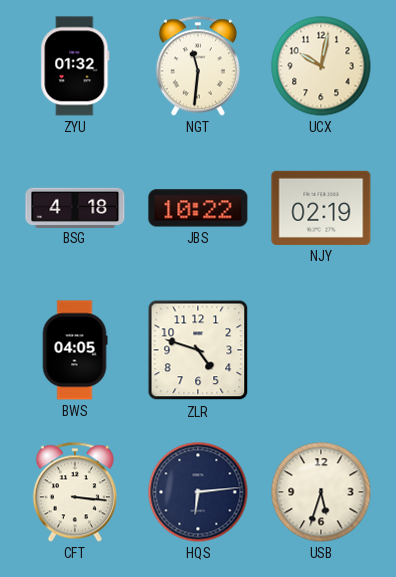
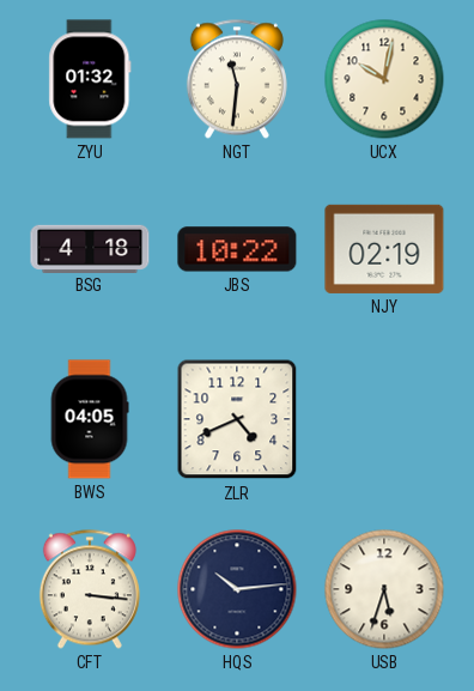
ZLR: 4:48 -> 4:41
HQS: 6:14 -> 10:14
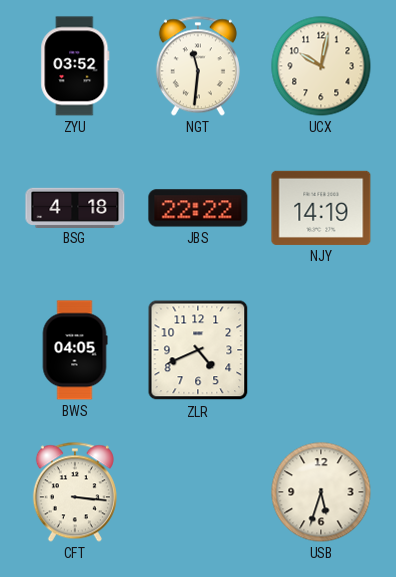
ZYU: 01:32 -> 03:52
JBS: 10:22 -> 22:22
NJY: 02:19 -> 14:19
HQS: 10:14 -> none
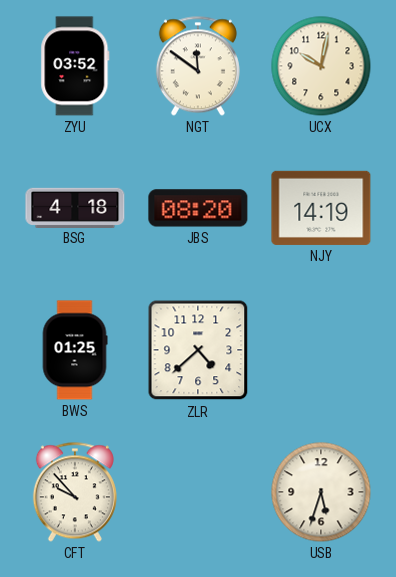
NGT: 11:31 -> 11:51
JBS: 22:22 -> 08:20
BWS: 04:05 -> 01:25
ZLR: 4:41 -> 4:38
CFT: 3:16 -> 9:53
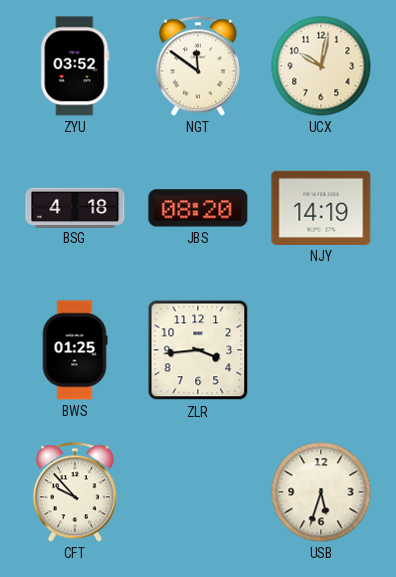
ZLR: 4:38 -> 3:44
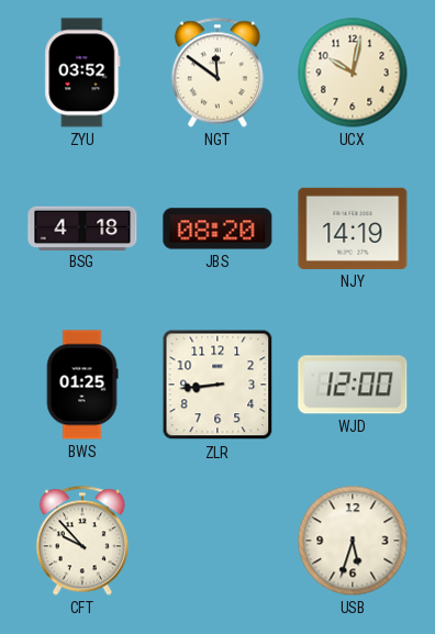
ZLR: 3:44 -> 8:44
WJD: none -> 12:00
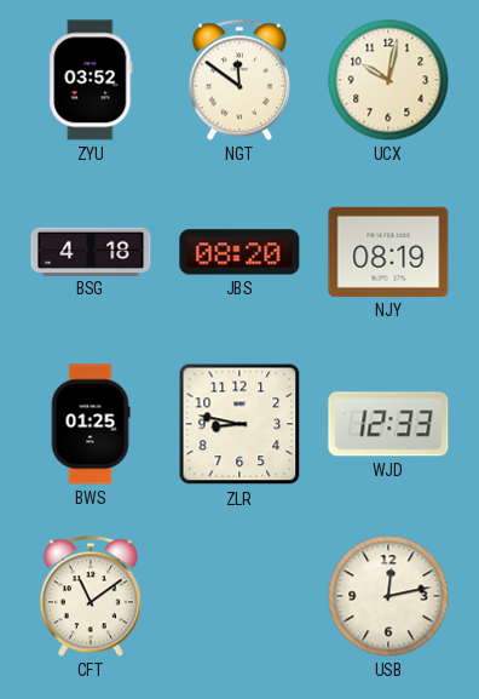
NJY: 14:19 -> 08:19
ZLR: 8:44 -> 8:47
WJD: 12:00 -> 12:33
CFT: 9:53 -> 11:09
USB: 5:33 -> 12:13
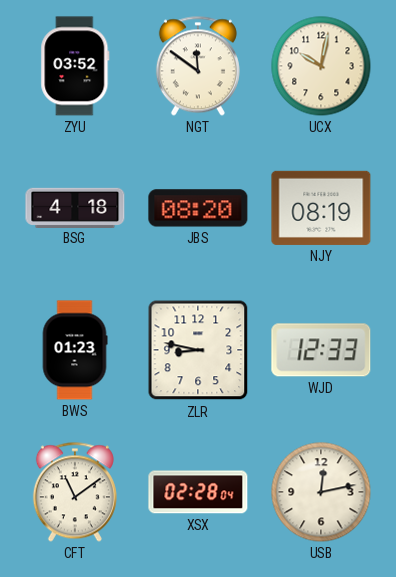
BWS: 01:25 -> 01:23
XSX: none -> 02:28
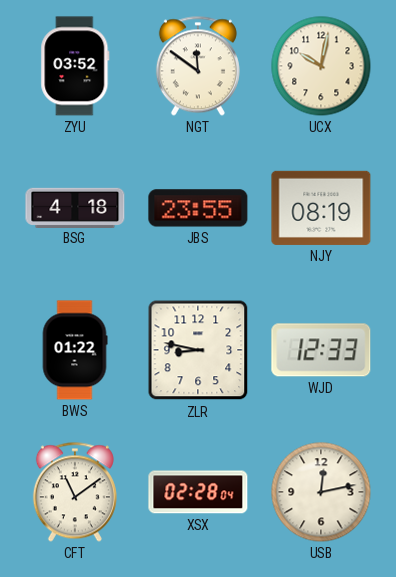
JBS: 08:20 -> 23:55
BWS: 01:23 -> 01:22
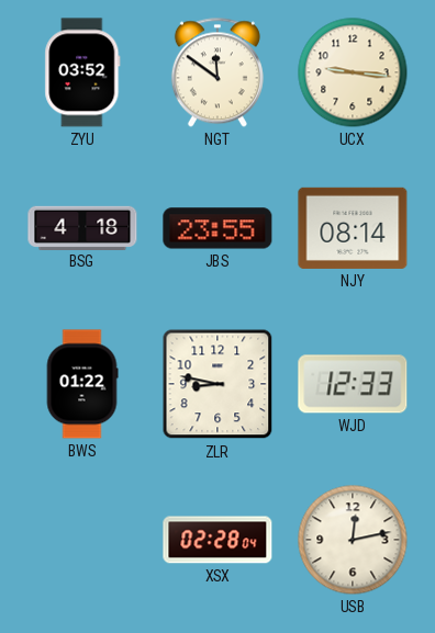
UCX: 10:02 -> 9:16
NJY: 08:19 -> 08:14
CFT: 11:09 -> none
